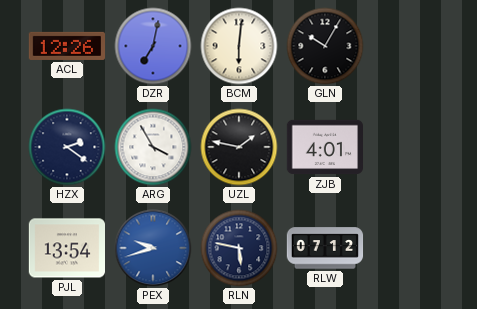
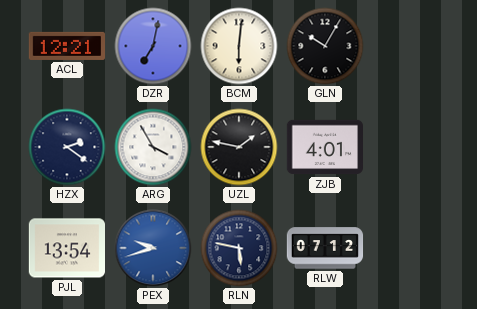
ACL: 12:26 -> 12:21
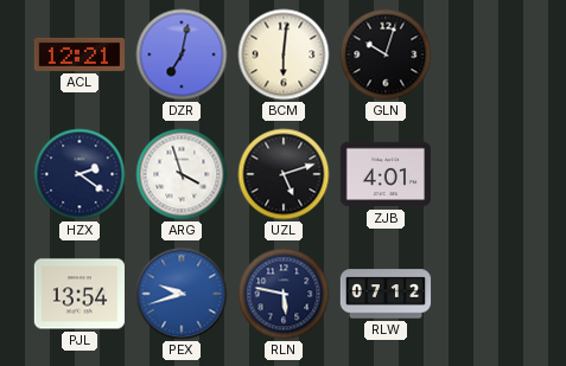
GLN: 10:05 -> 10:03
ARG: 3:55 -> 3:57
UZL: 1:47 -> 5:12
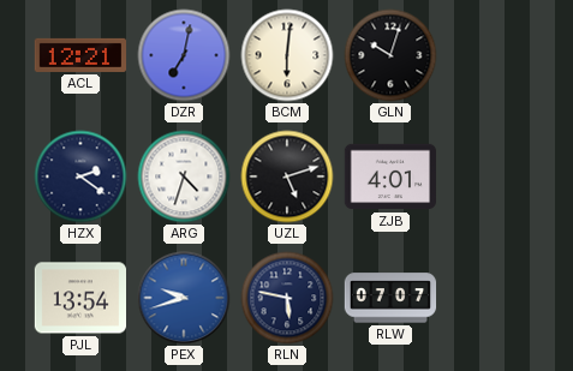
ARG: 3:57 -> 4:33
RLW: 07:12 -> 07:07
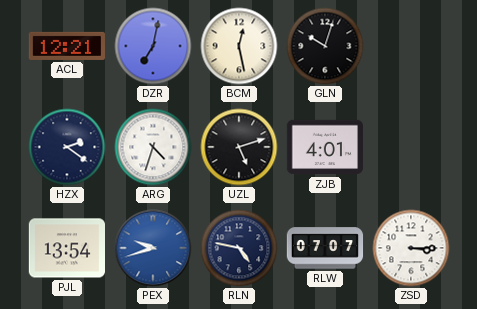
BCM: 6:01 -> 12:28
RLN: 5:47 -> 4:47
ZSD: none -> 3:15
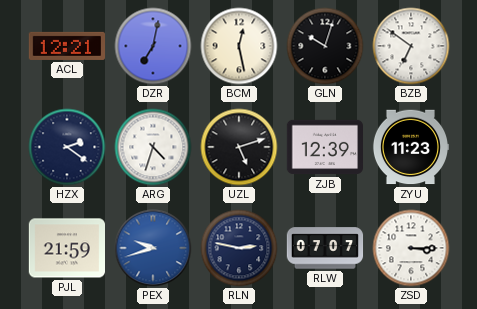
BZB: none -> 6:51
ZJB: 4:01 -> 12:39
ZYU: none -> 11:23
PJL: 13:54 -> 21:59
RLN: 4:47 -> 2:47
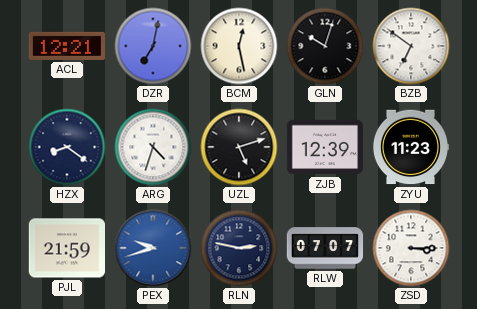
HZX: 2:21 -> 8:21
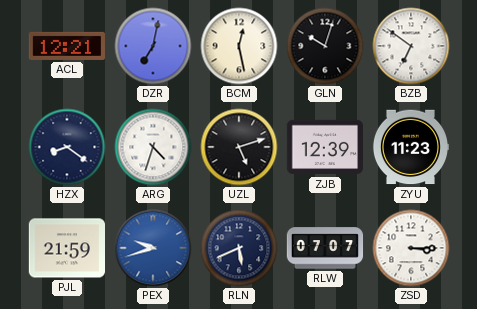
RLN: 2:47 -> 5:41
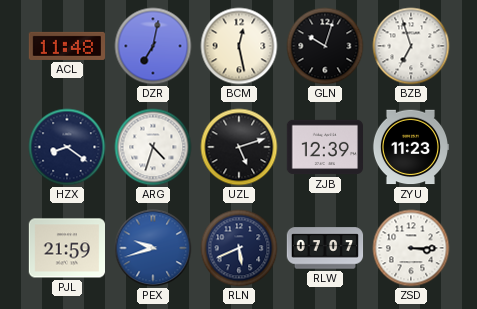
ACL: 12:21 -> 11:48
BZB: 6:51 -> 6:57
